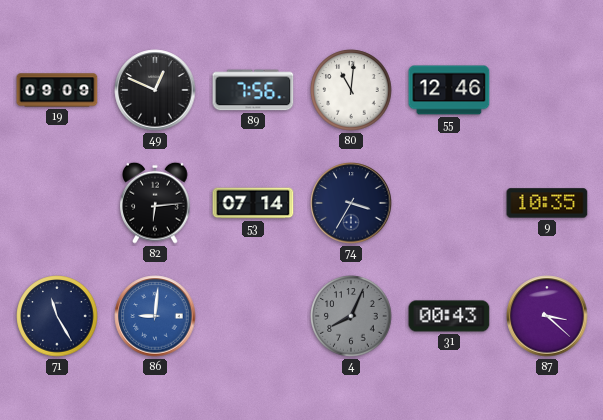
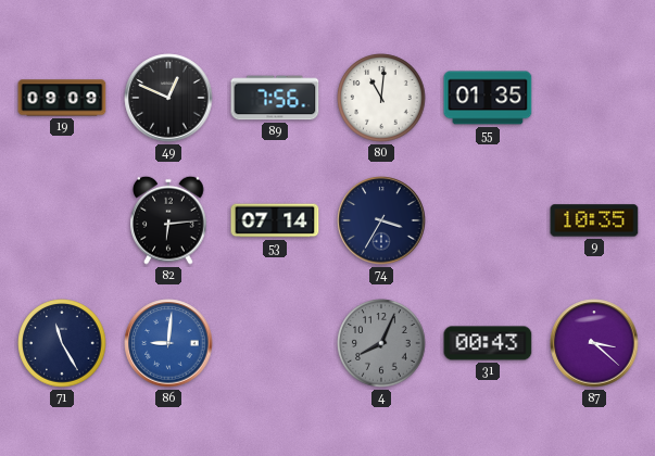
55: 12:46 -> 01:35
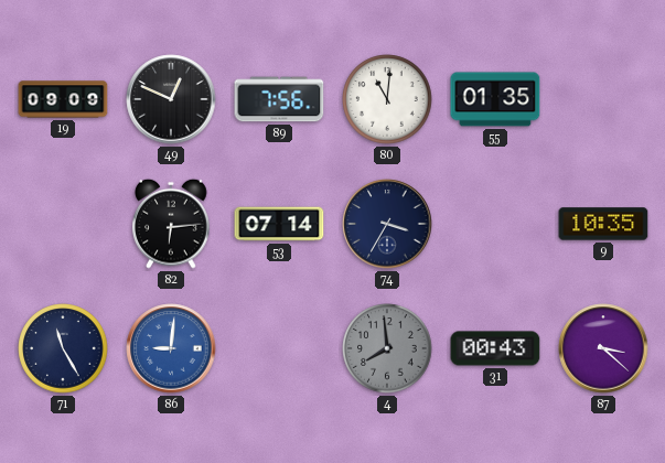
4: 8:04 -> 7:59
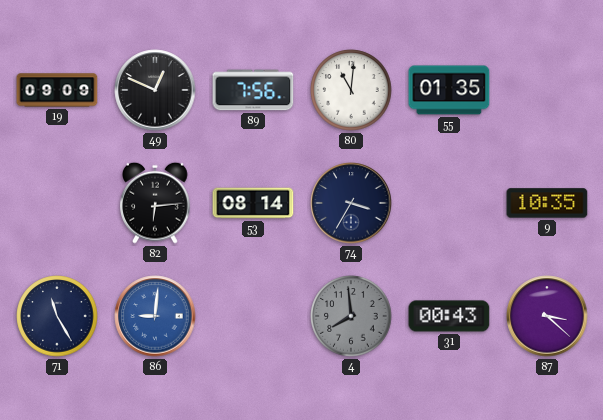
53: 07:14 -> 08:14
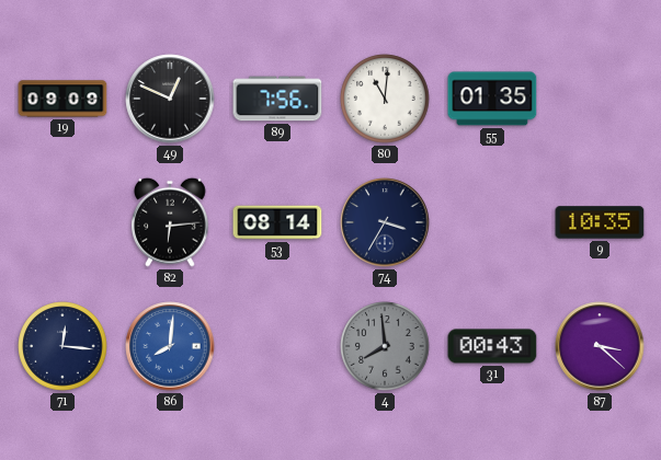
71: 11:25 -> 12:16
86: 9:01 -> 8:01
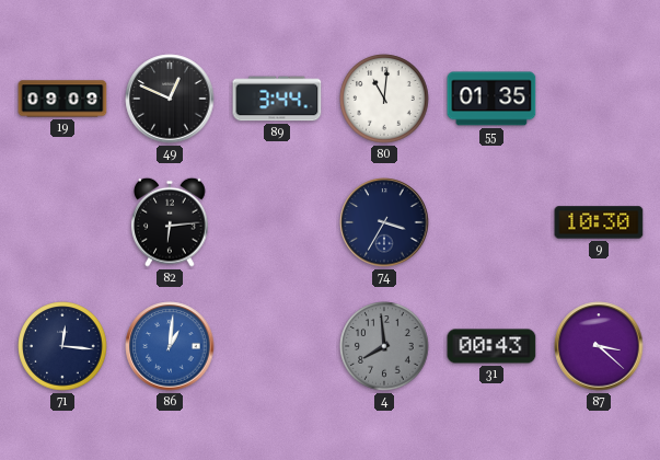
89: 7:56 -> 3:44
53: 08:14 -> none
9: 10:35 -> 10:30
86: 8:01 -> 1:01
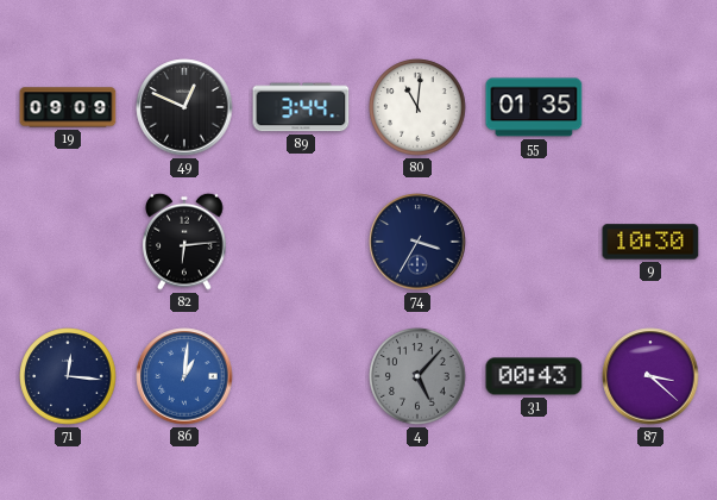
4: 7:59 -> 5:07
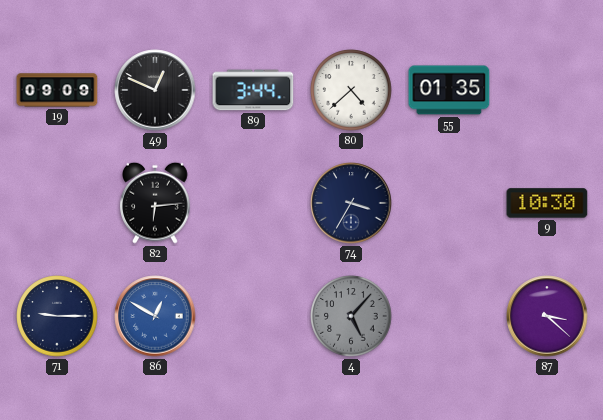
80: 11:01 -> 4:38
71: 12:16 -> 9:15
86: 1:01 -> 12:50
31: 00:43 -> none
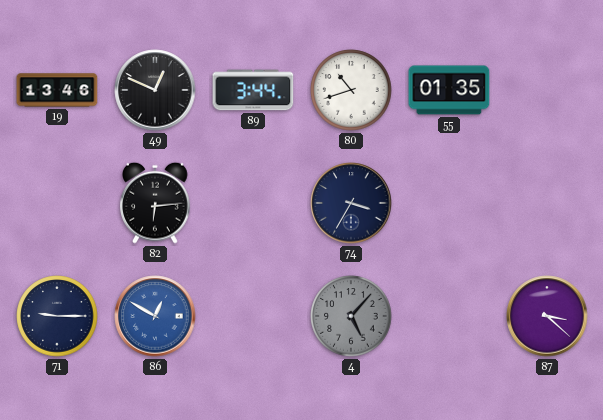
19: 09:09 -> 13:46
80: 4:38 -> 10:42
9: 10:30 -> none
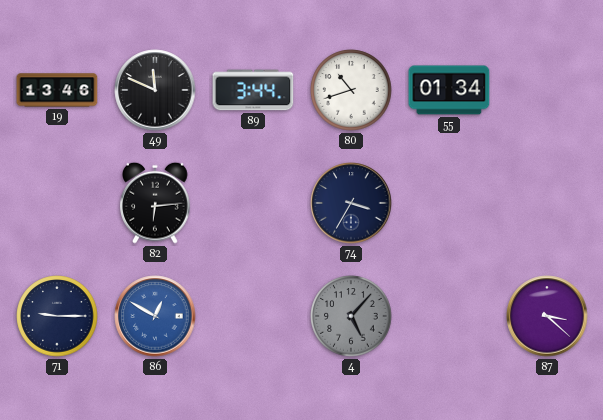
49: 12:49 -> 11:49
55: 01:35 -> 01:34
